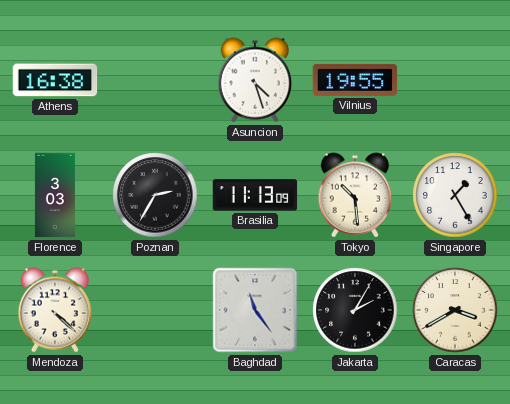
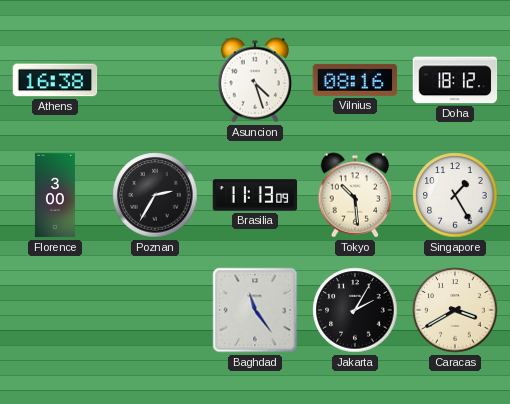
Vilnius: 19:55 -> 08:16
Doha: none -> 18:12
Florence: 3:03 -> 3:00
Mendoza: 4:22 -> none
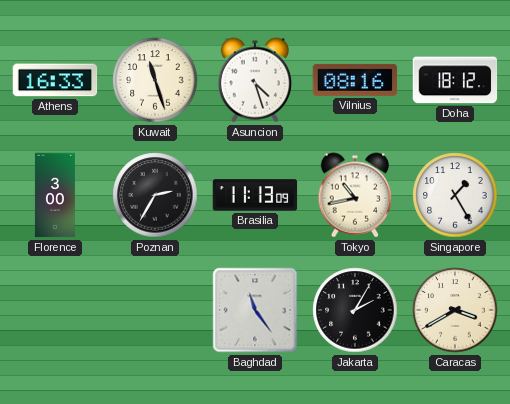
Athens: 16:38 -> 16:33
Kuwait: none -> 11:27
Tokyo: 10:29 -> 10:43
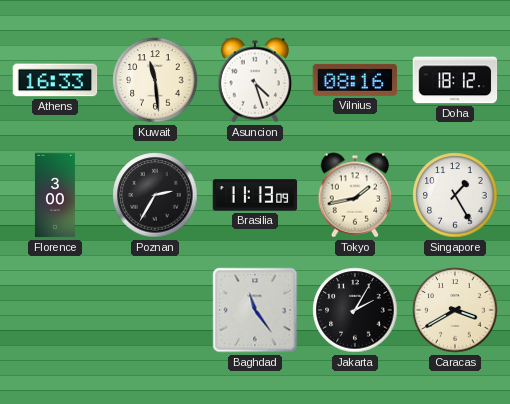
Kuwait: 11:27 -> 11:29
Tokyo: 10:43 -> 1:43
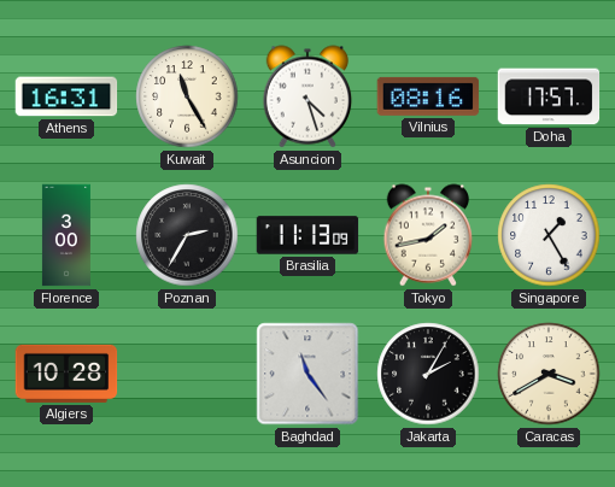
Athens: 16:33 -> 16:31
Kuwait: 11:29 -> 11:25
Doha: 18:12 -> 17:57
Algiers: none -> 10:28
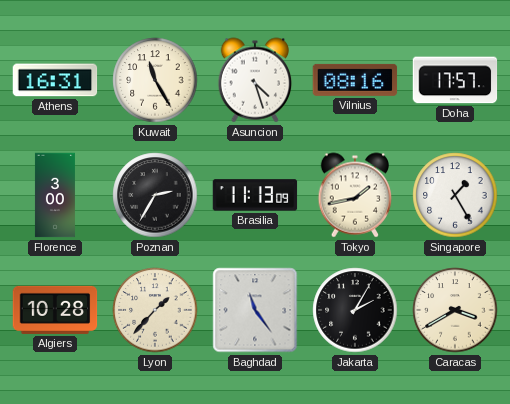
Lyon: none -> 1:37
